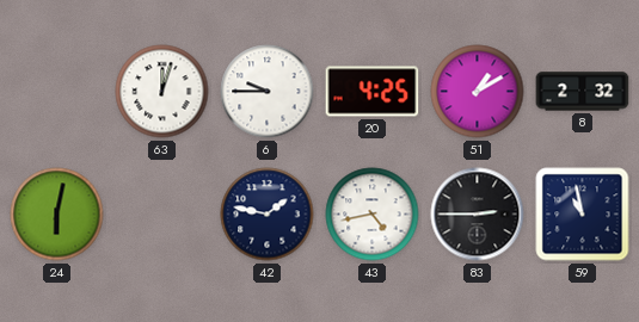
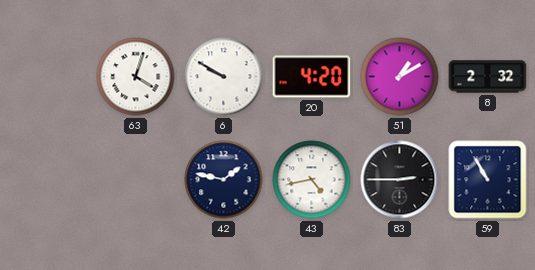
63: 12:03 -> 4:03
6: 9:45 -> 9:50
20: 4:25 -> 4:20
24: 6:02 -> none
59: 10:58 -> 10:55
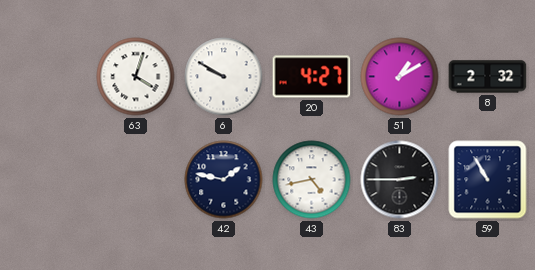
20: 4:20 -> 4:27
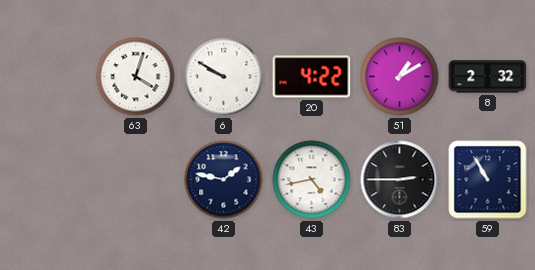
20: 4:27 -> 4:22
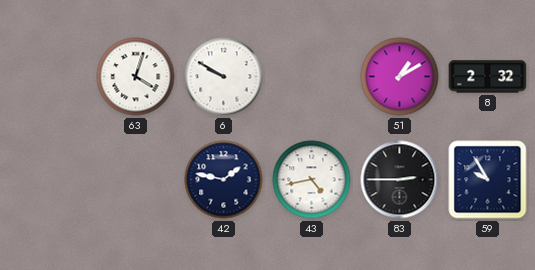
20: 4:22 -> none
59: 10:55 -> 9:55
